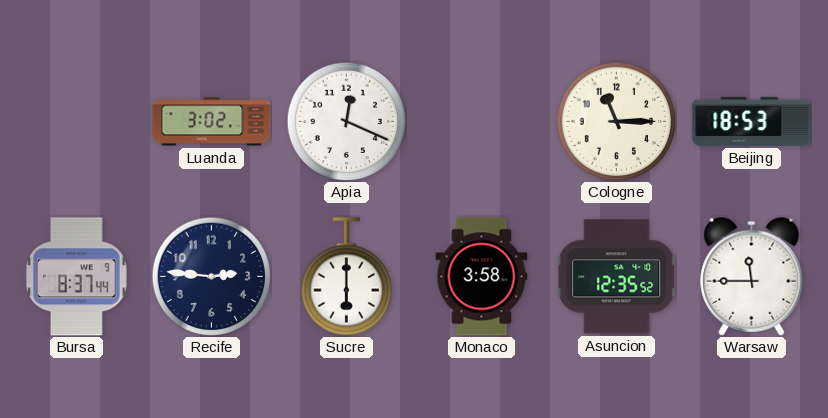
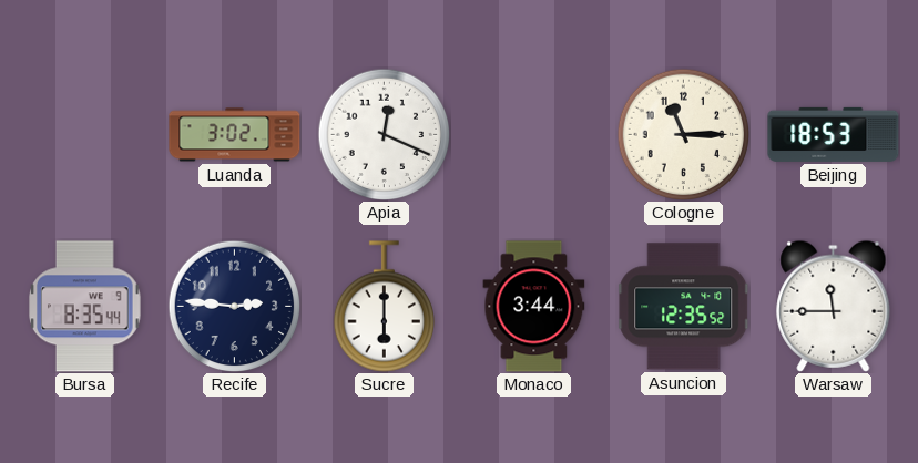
Bursa: 8:37 -> 8:35
Monaco: 3:58 -> 3:44
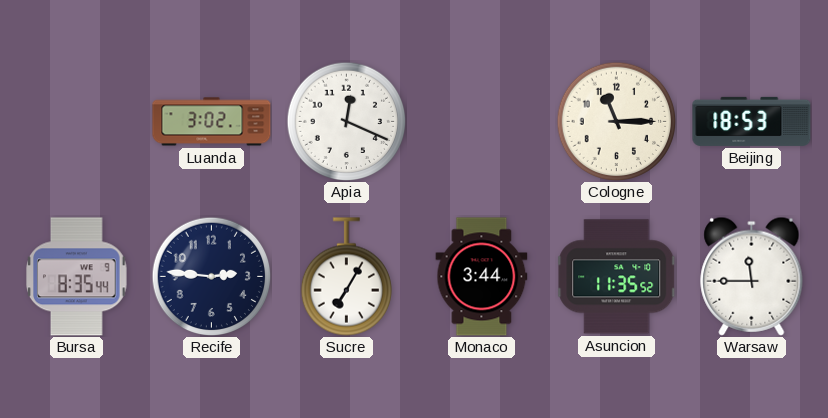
Sucre: 6:00 -> 7:05
Asuncion: 12:35 -> 11:35
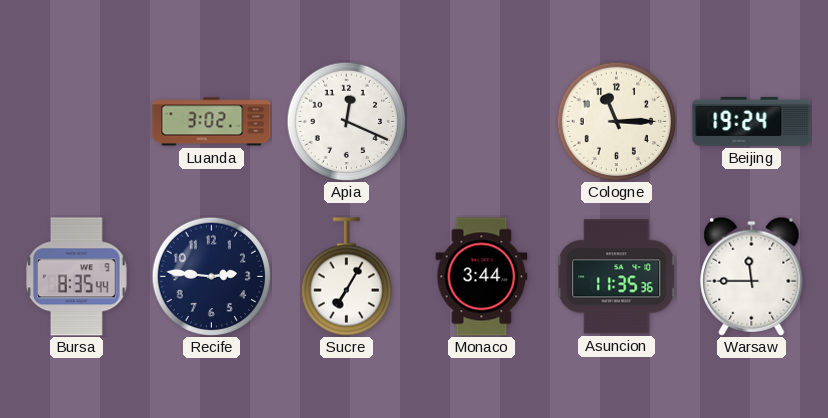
Beijing: 18:53 -> 19:24
Asuncion: 11:35:52 -> 11:35:36
